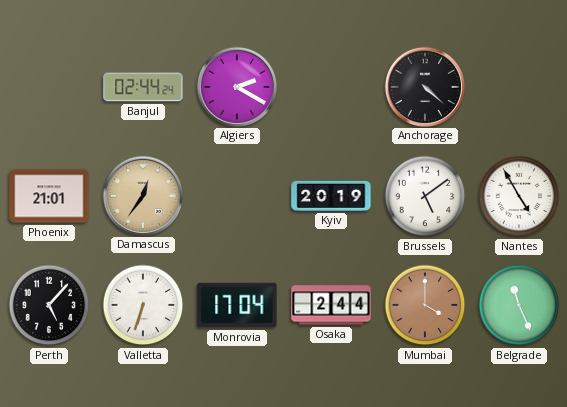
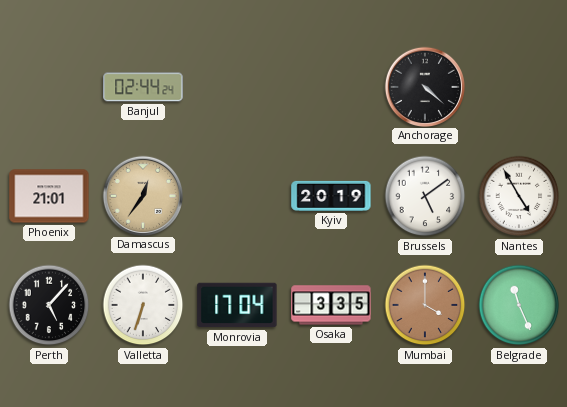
Algiers: 2:20 -> none
Osaka: 2:44 -> 3:35
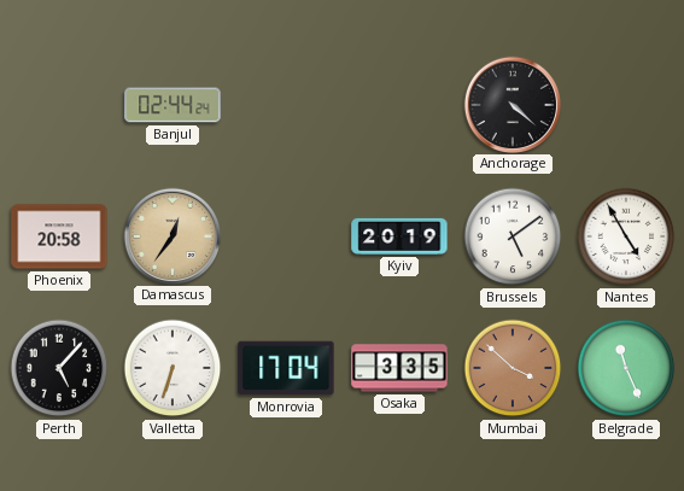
Phoenix: 21:01 -> 20:58
Mumbai: 4:00 -> 3:52
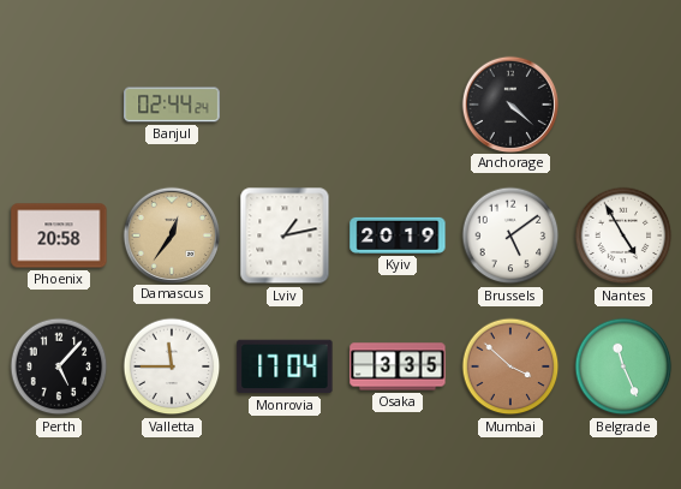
Lviv: none -> 1:13
Valletta: 6:33 -> 11:45
